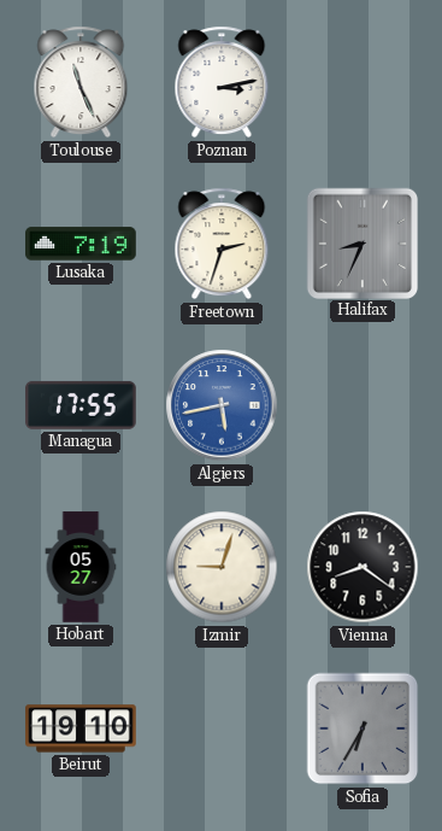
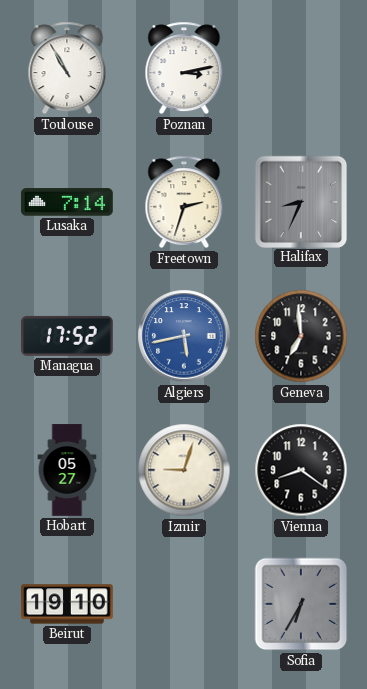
Toulouse: 11:26 -> 10:55
Lusaka: 7:19 -> 7:14
Managua: 17:55 -> 17:52
Geneva: none -> 6:59
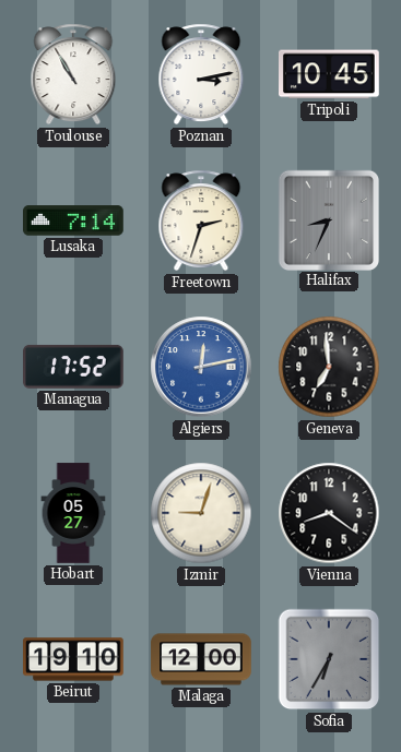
Tripoli: none -> 10:45
Algiers: 5:43 -> 12:13
Malaga: none -> 12:00
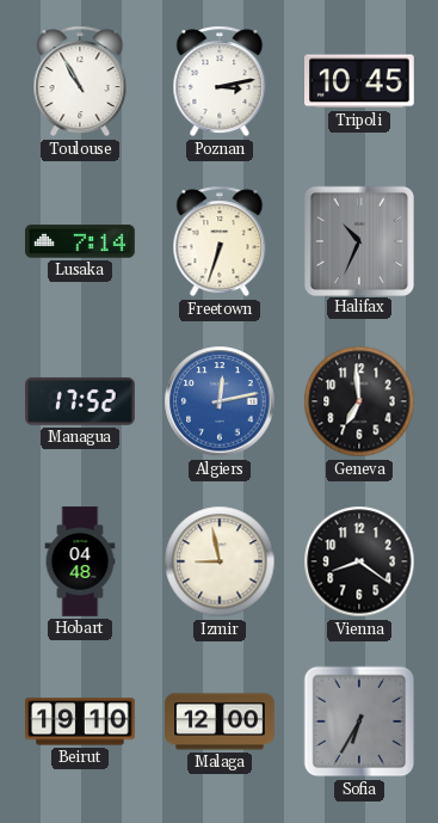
Freetown: 2:33 -> 6:33
Halifax: 8:34 -> 10:34
Hobart: 05:27 -> 04:48
Izmir: 9:03 -> 8:58
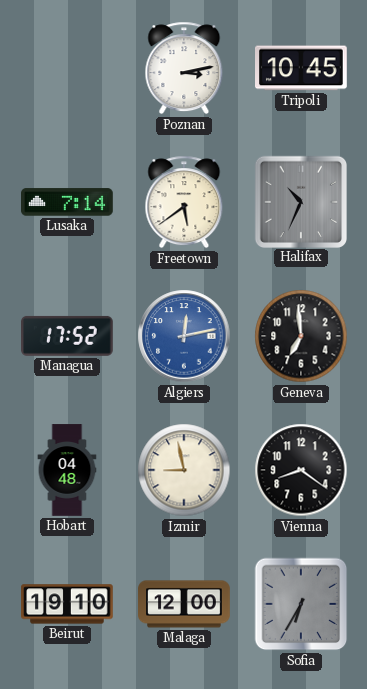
Toulouse: 10:55 -> none
Freetown: 6:33 -> 5:39
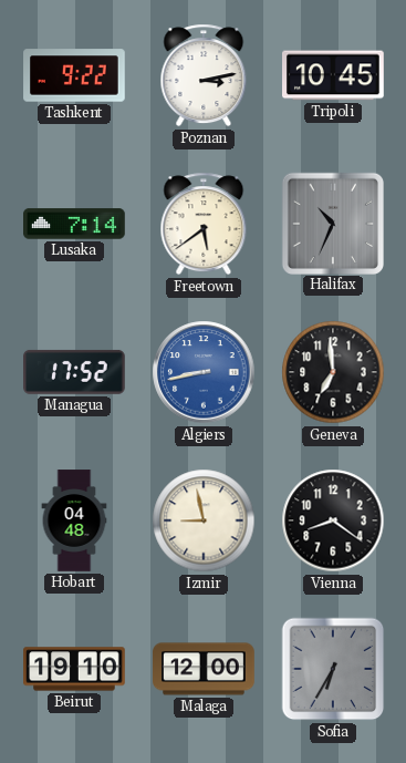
Tashkent: none -> 9:22
Algiers: 12:13 -> 8:43
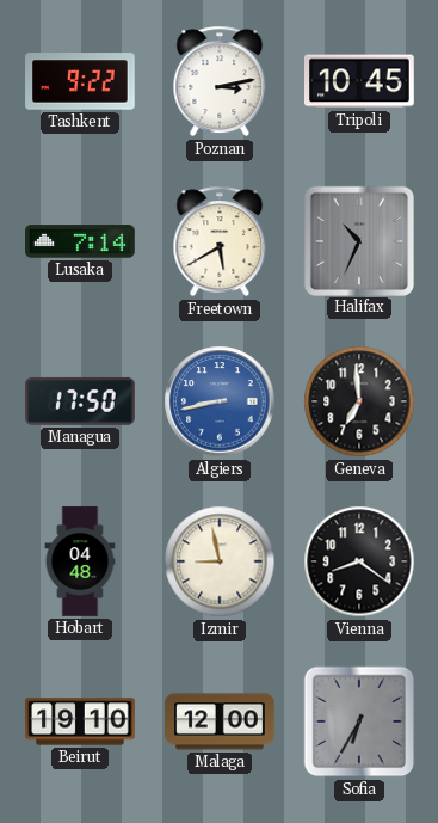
Freetown: 5:39 -> 5:40
Managua: 17:52 -> 17:50
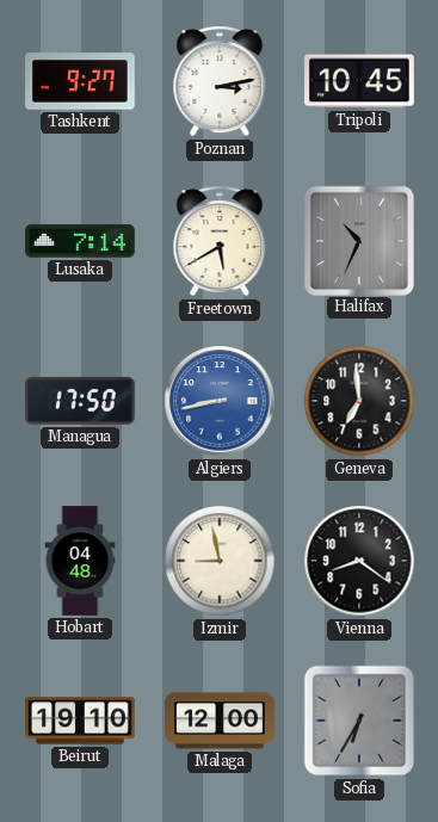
Tashkent: 9:22 -> 9:27
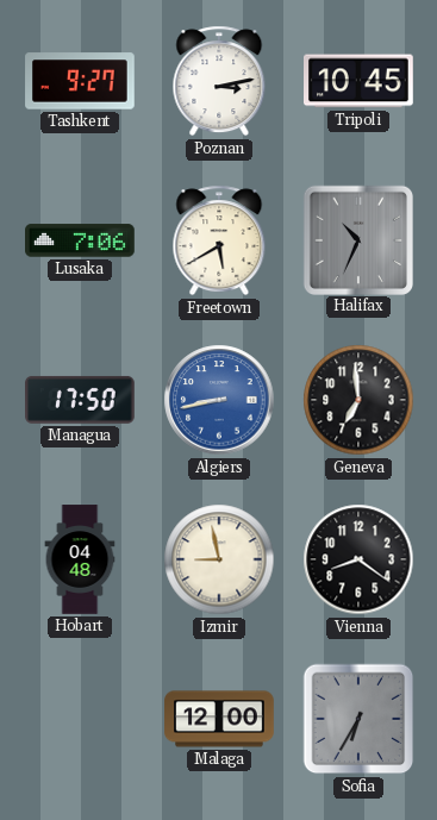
Lusaka: 7:14 -> 7:06
Beirut: 19:10 -> none
